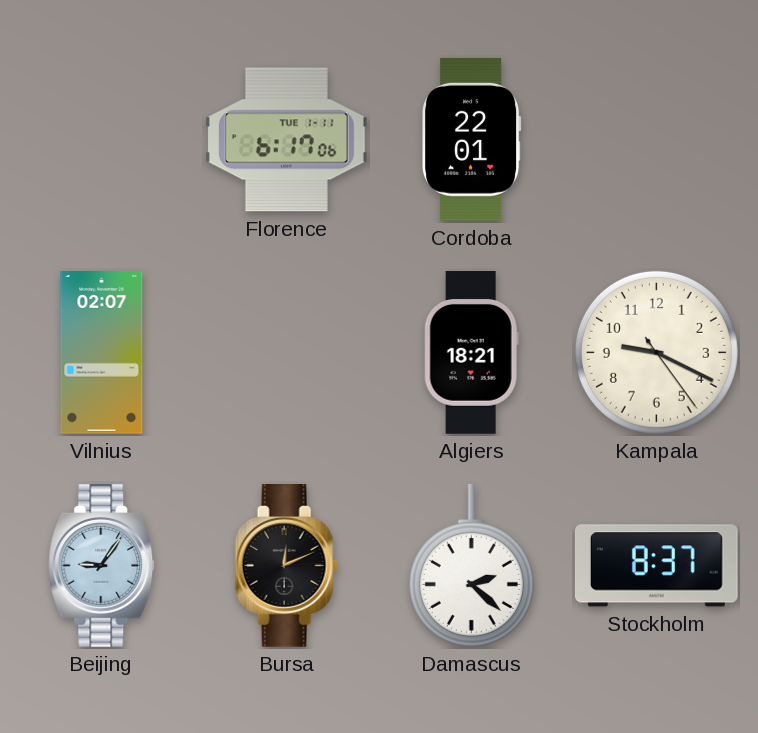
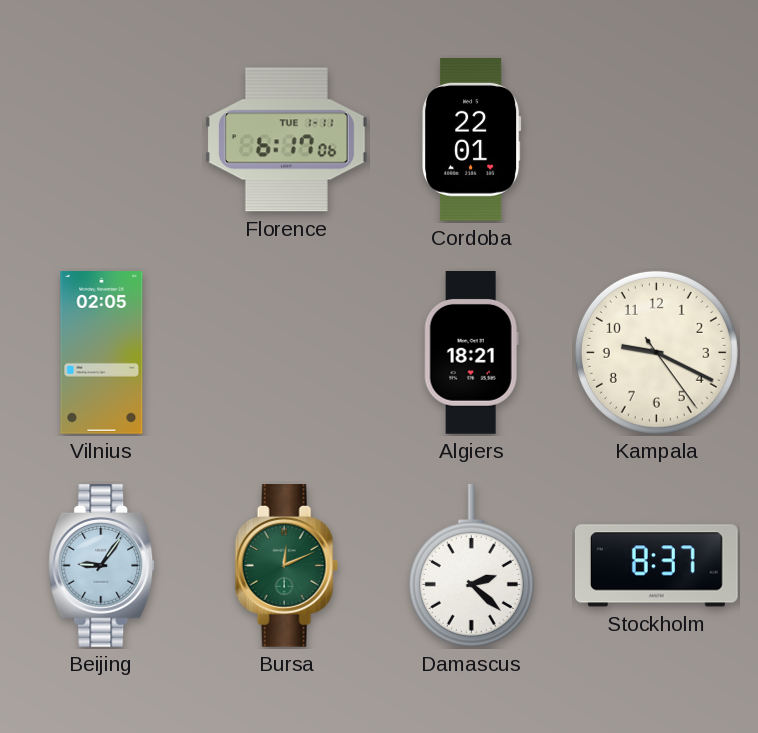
Vilnius: 02:07 -> 02:05
Bursa dial: black -> green
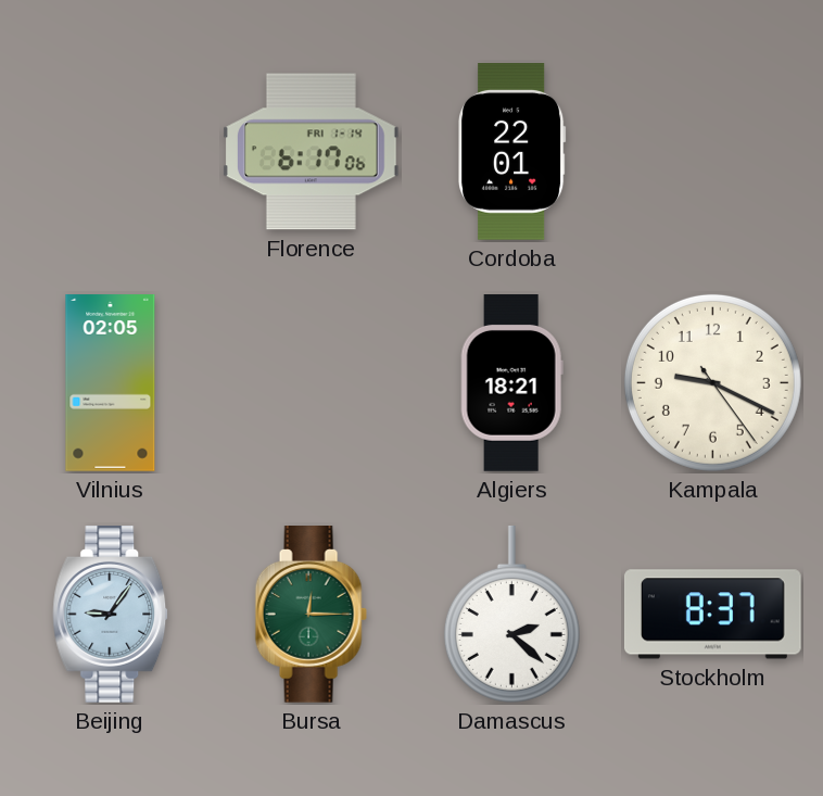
Florence date: TUE 1-11 -> FRI 1-14
Bursa: 12:11 -> 12:15
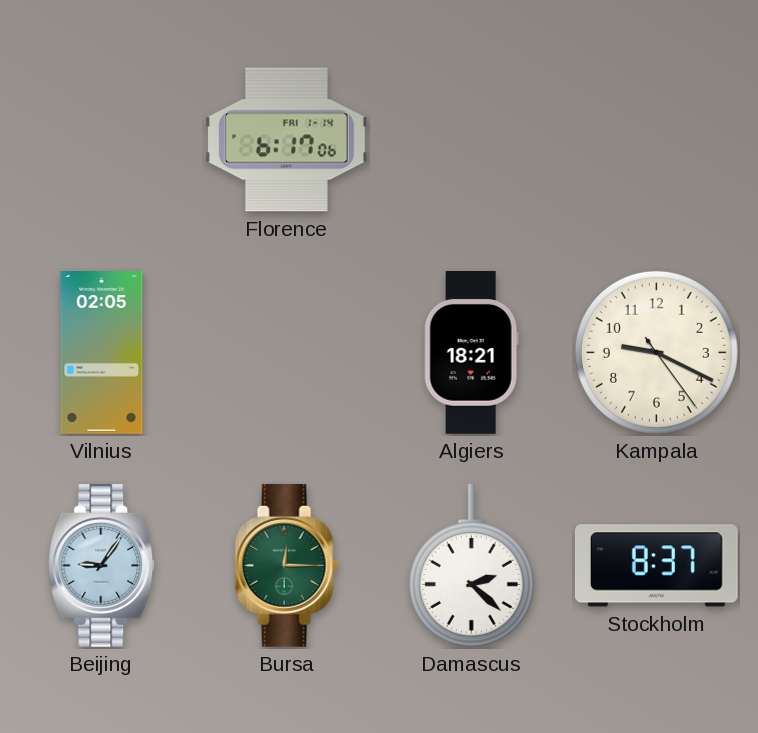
Cordoba: 22:01 -> none
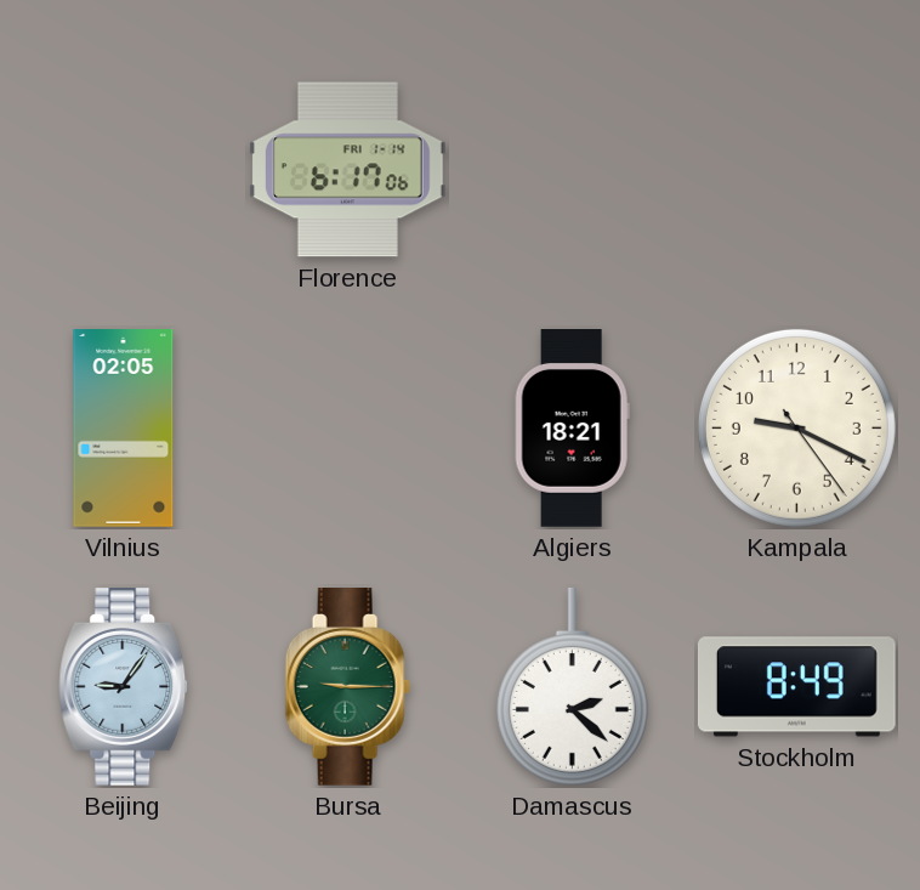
Bursa: 12:15 -> 9:15
Stockholm: 8:37 -> 8:49
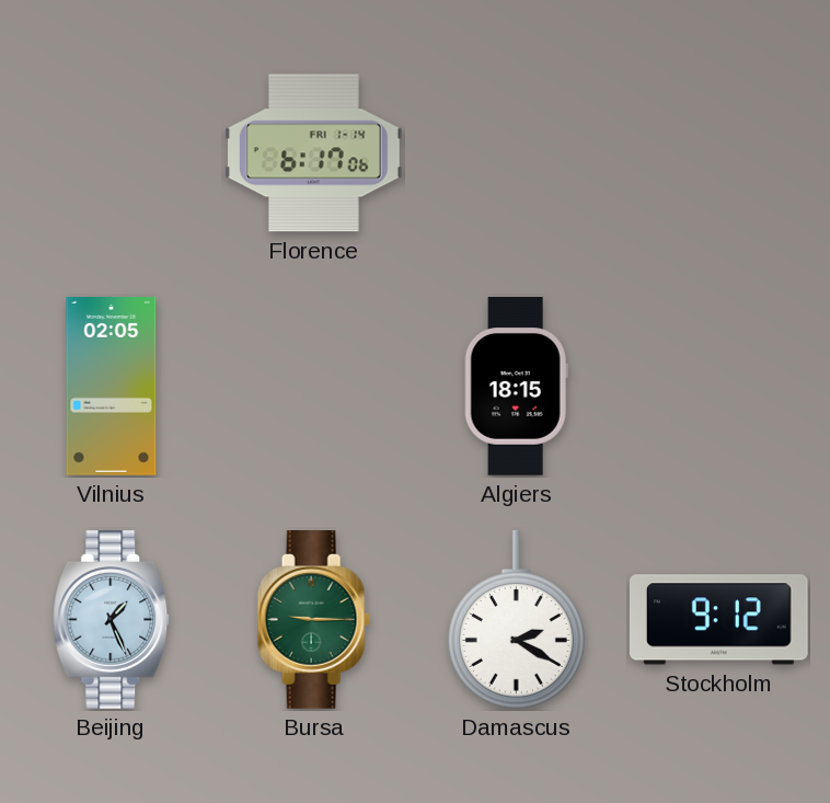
Algiers: 18:21 -> 18:15
Kampala: 9:19 -> none
Beijing: 9:06 -> 1:26
Damascus: 2:22 -> 2:20
Stockholm: 8:49 -> 9:12
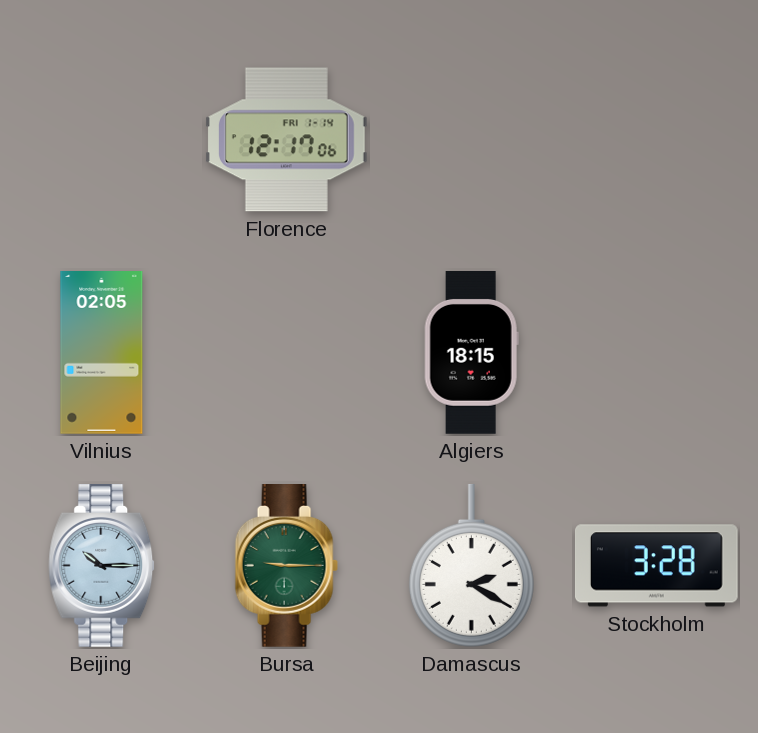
Florence: 6:17 -> 12:17
Beijing: 1:26 -> 10:15
Stockholm: 9:12 -> 3:28
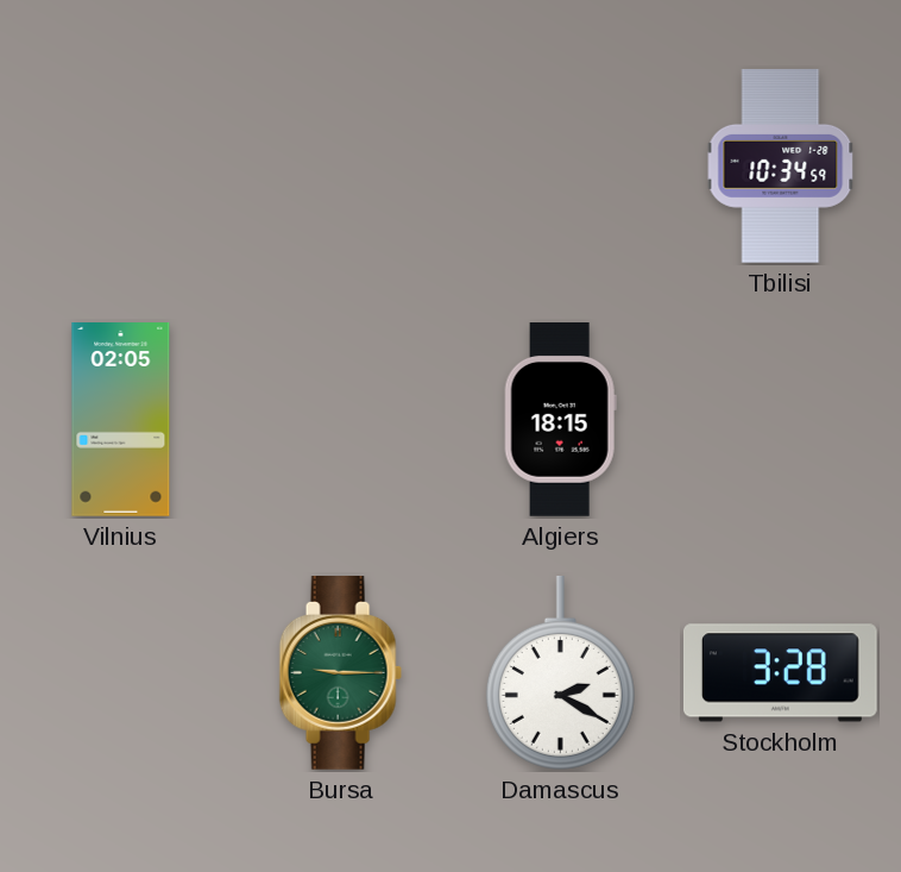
Florence: 12:17 -> none
Tbilisi: none -> 10:34
Beijing: 10:15 -> none
